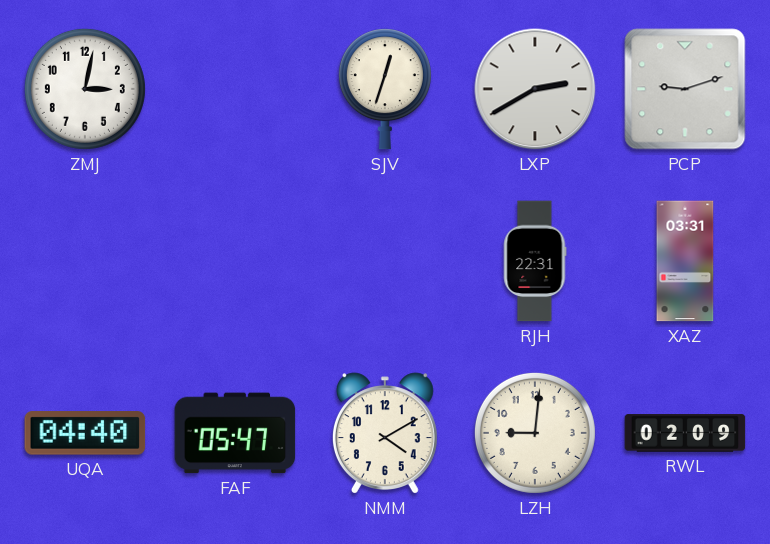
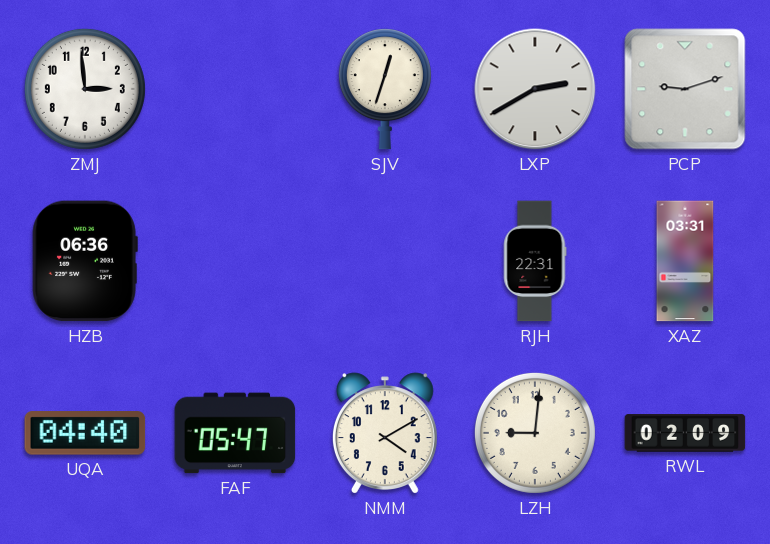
ZMJ: 3:02 -> 2:59
HZB: none -> 06:36
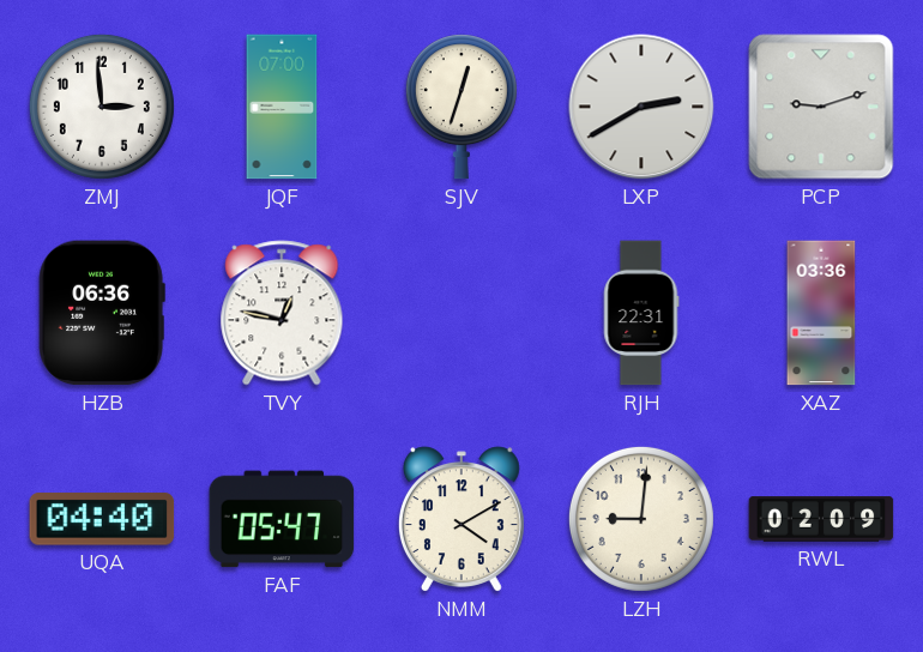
JQF: none -> 07:00
TVY: none -> 12:47
XAZ: 03:31 -> 03:36
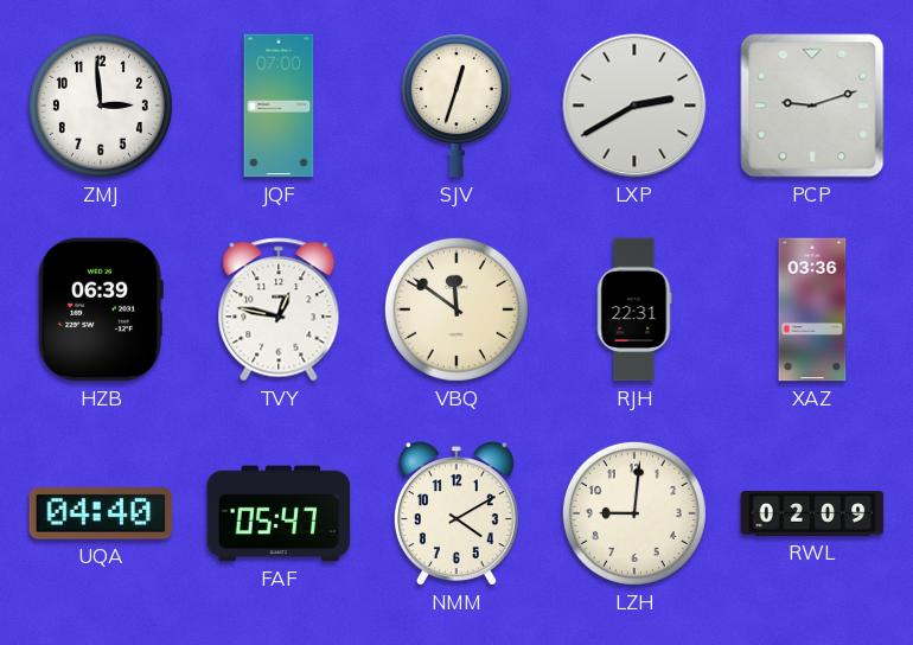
HZB: 06:36 -> 06:39
VBQ: none -> 11:51
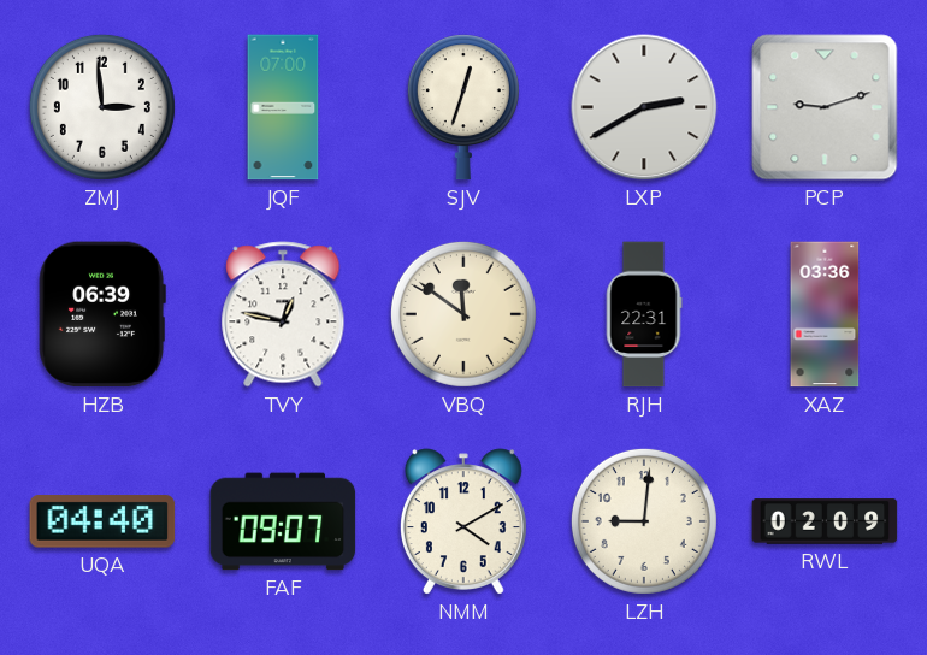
FAF: 05:47 -> 09:07
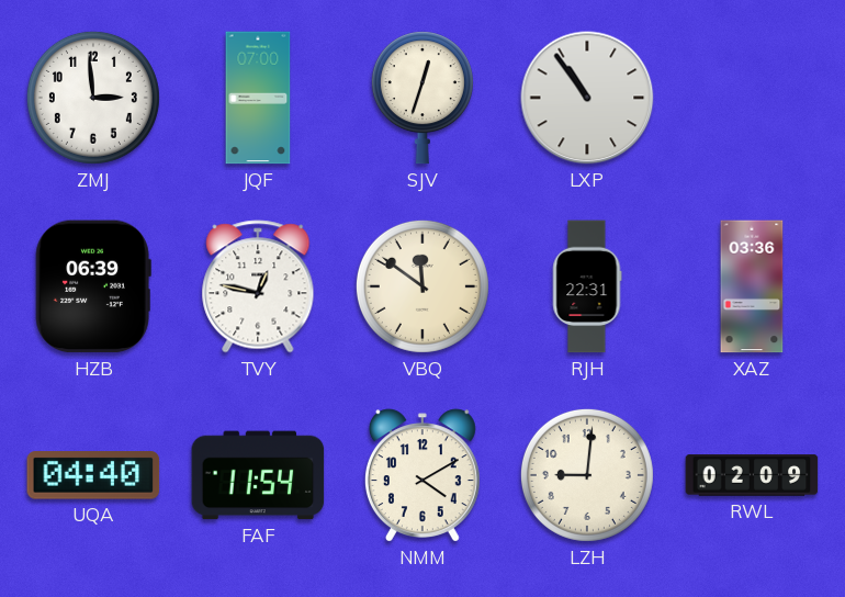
LXP: 2:40 -> 10:54
PCP: 9:12 -> none
FAF: 09:07 -> 11:54
